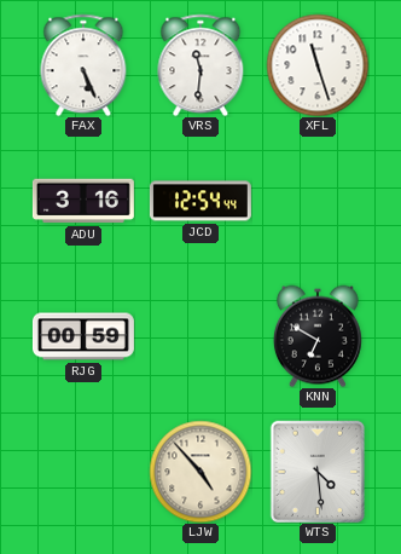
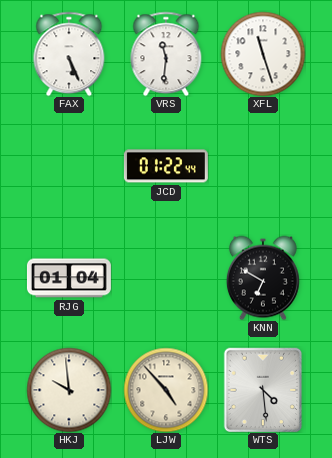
ADU: 3:16 -> none
JCD: 12:54 -> 01:22
RJG: 00:59 -> 01:04
HKJ: none -> 9:59
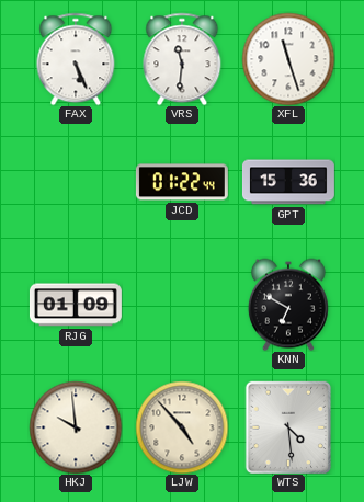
GPT: none -> 15:36
RJG: 01:04 -> 01:09
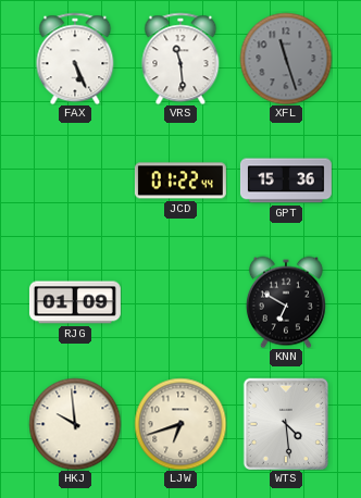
VRS: 11:31 -> 11:29
XFL dial: white -> grey
LJW: 4:53 -> 6:42
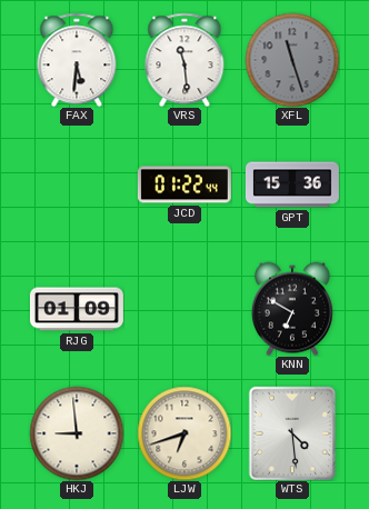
FAX: 5:26 -> 5:31
HKJ: 9:59 -> 8:59
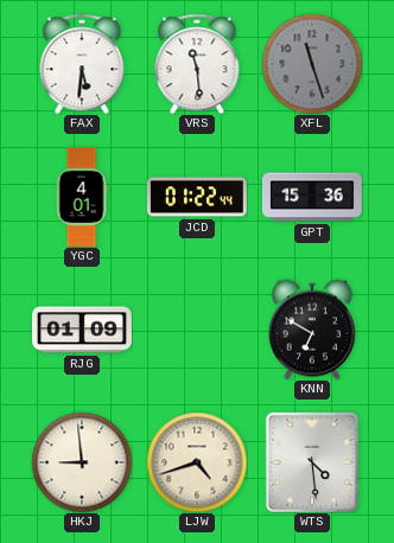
YGC: none -> 4:01
LJW: 6:42 -> 4:42
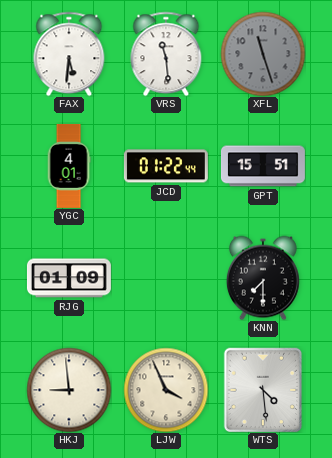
GPT: 15:36 -> 15:51
KNN: 6:50 -> 7:30
LJW: 4:42 -> 3:56
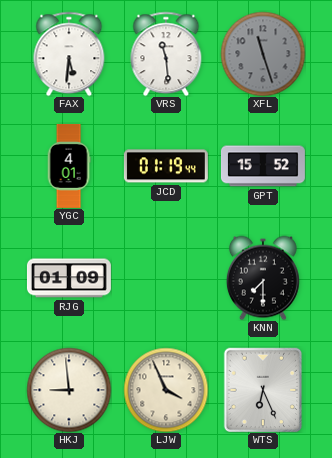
JCD: 01:22 -> 01:19
GPT: 15:51 -> 15:52
WTS: 4:29 -> 6:26
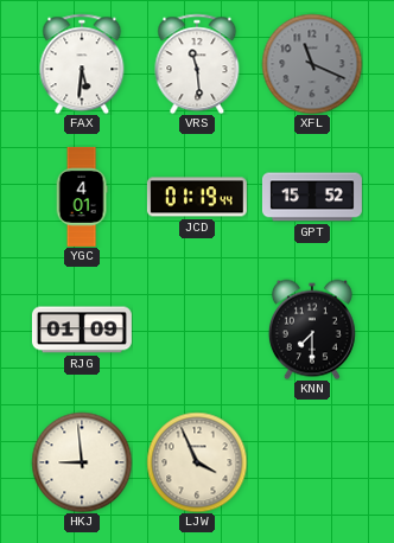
XFL: 11:27 -> 11:19
WTS: 6:26 -> none
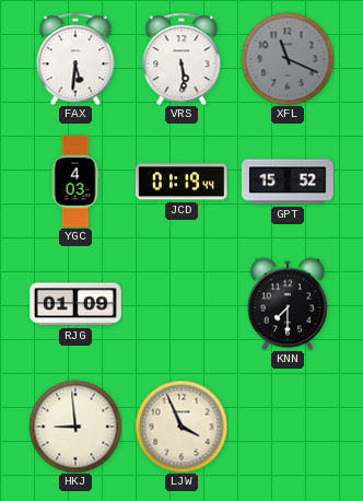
VRS: 11:29 -> 5:29
YGC: 4:01 -> 4:03
